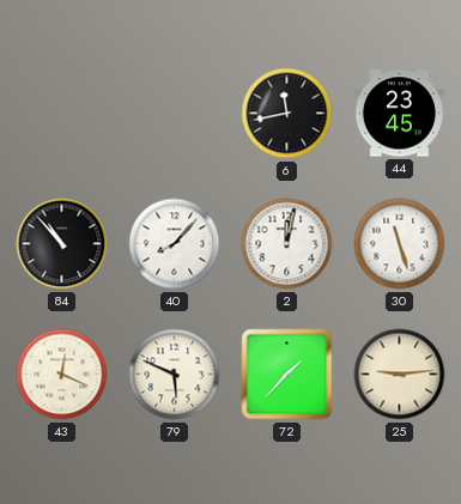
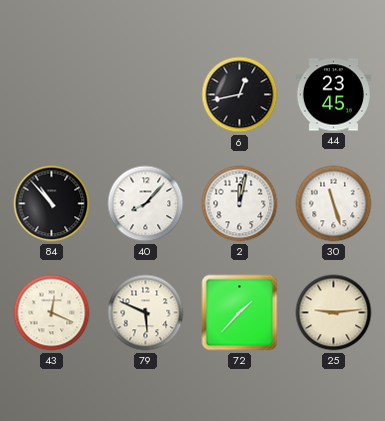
6: 11:43 -> 12:43
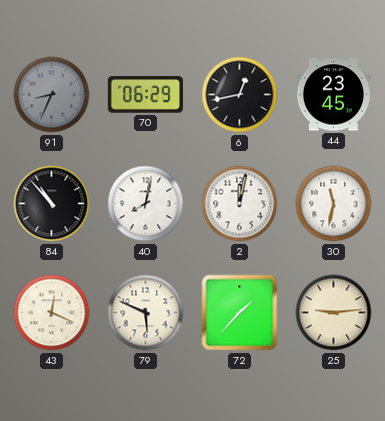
91: none -> 8:34
70: none -> 06:29
40: 8:07 -> 8:02
30: 11:27 -> 11:32
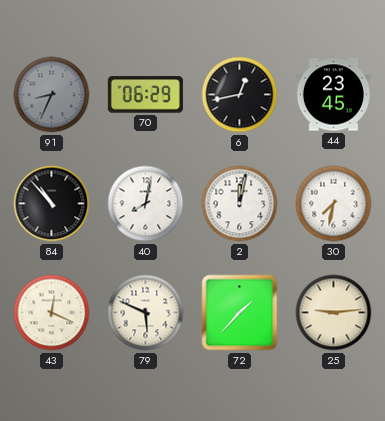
30: 11:32 -> 7:32
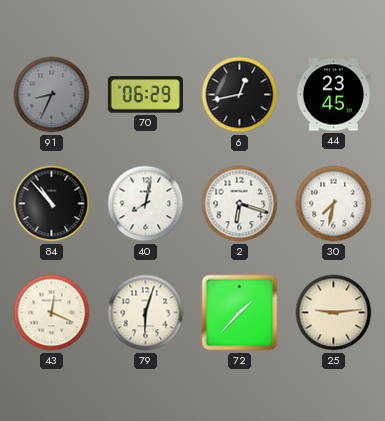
2: 12:02 -> 6:18
79: 5:49 -> 6:03
